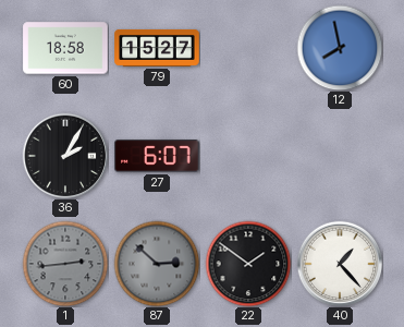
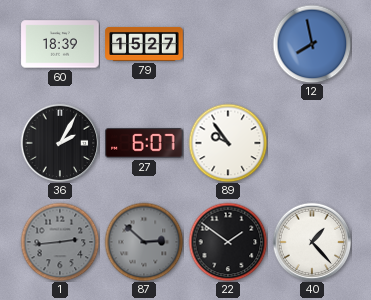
60: 18:58 -> 18:39
89: none -> 9:54
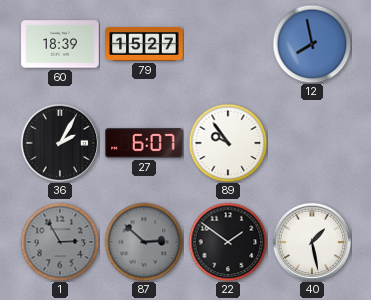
1: 2:44 -> 2:55
40: 1:23 -> 1:28
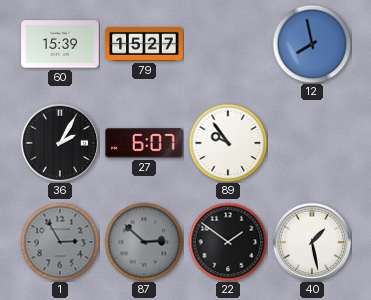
60: 18:39 -> 15:39
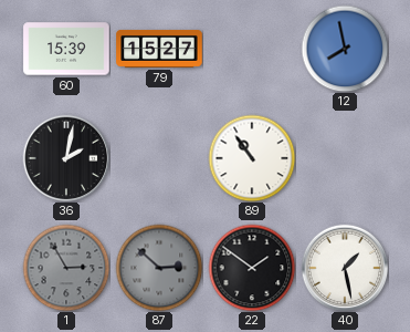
36: 2:05 -> 2:02
27: 6:07 -> none
89: 9:54 -> 10:54
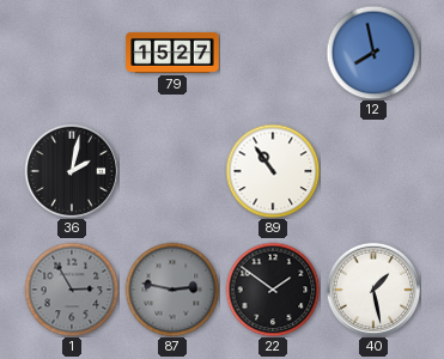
60: 15:39 -> none
87: 2:52 -> 2:47
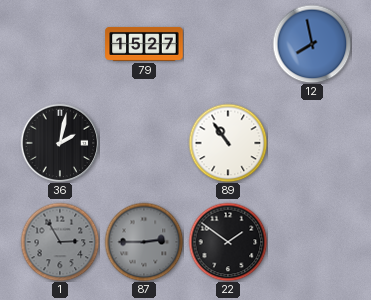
87: 2:47 -> 2:45
40: 1:28 -> none
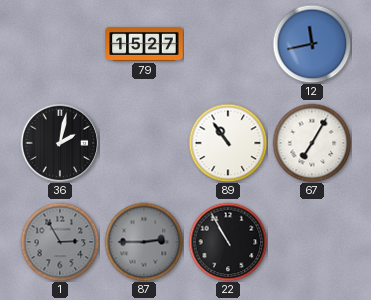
12: 7:58 -> 11:43
67: none -> 7:05
22: 1:51 -> 10:55
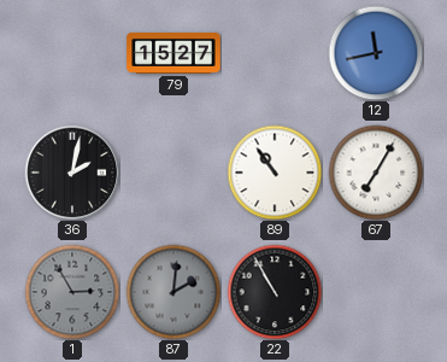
87: 2:45 -> 2:01
